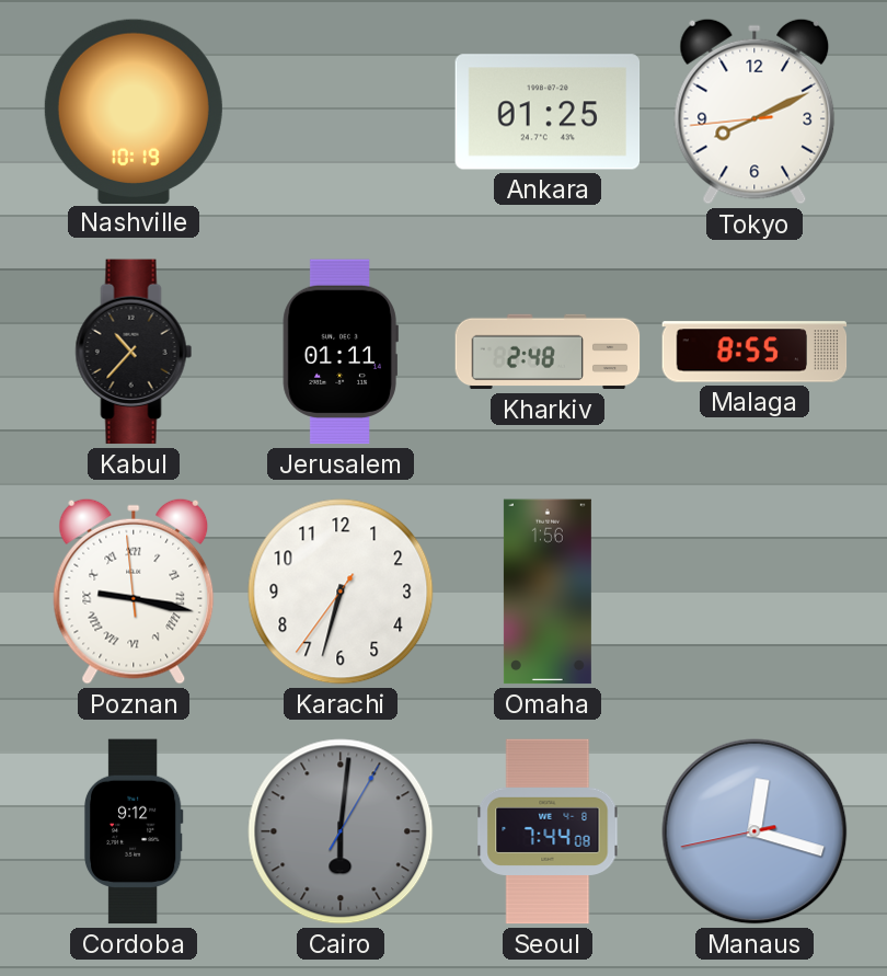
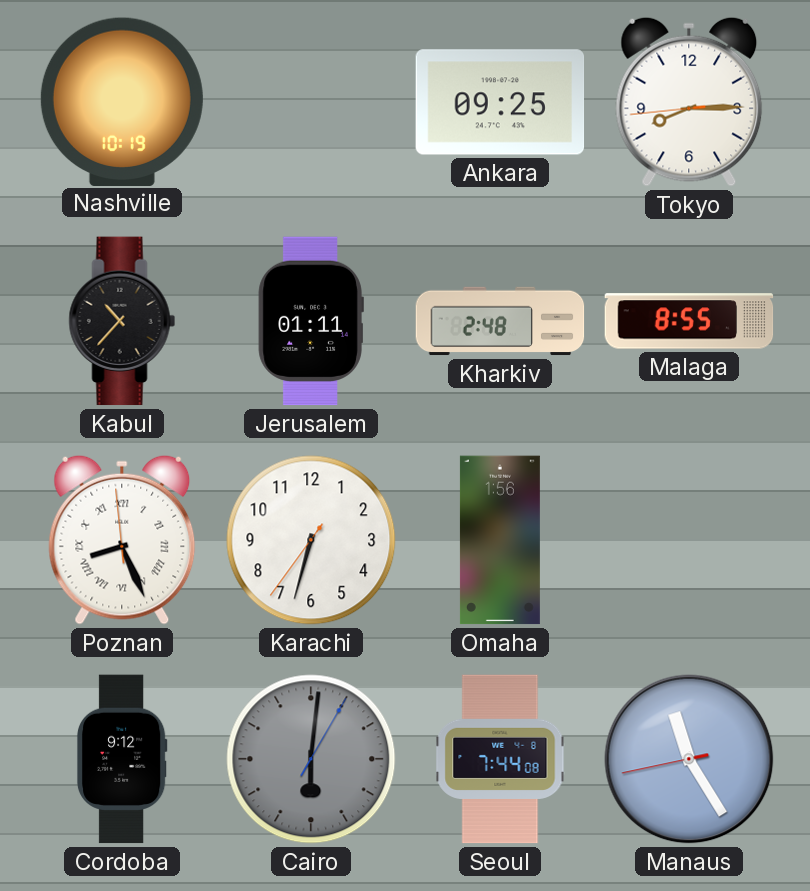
Ankara: 01:25 -> 09:25
Tokyo: 8:10 -> 8:14
Poznan: 9:16 -> 8:25
Manaus: 12:17 -> 11:24
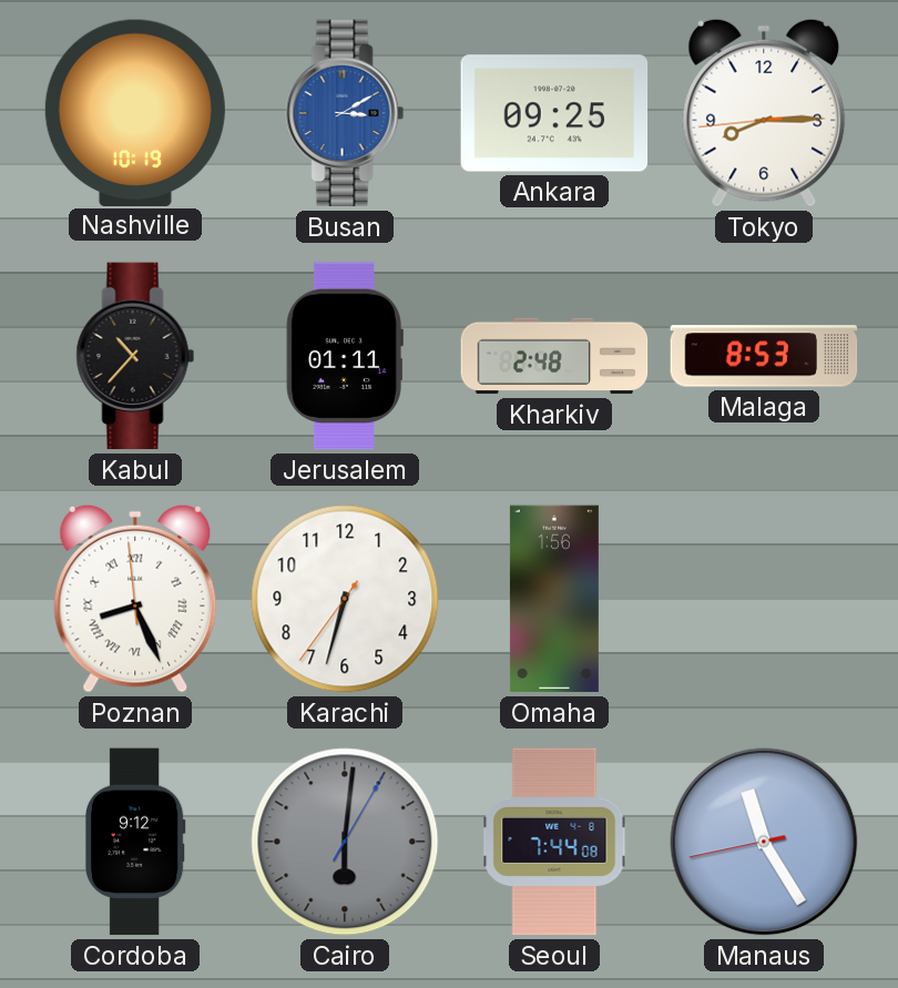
Busan: none -> 3:10
Malaga: 8:55 -> 8:53
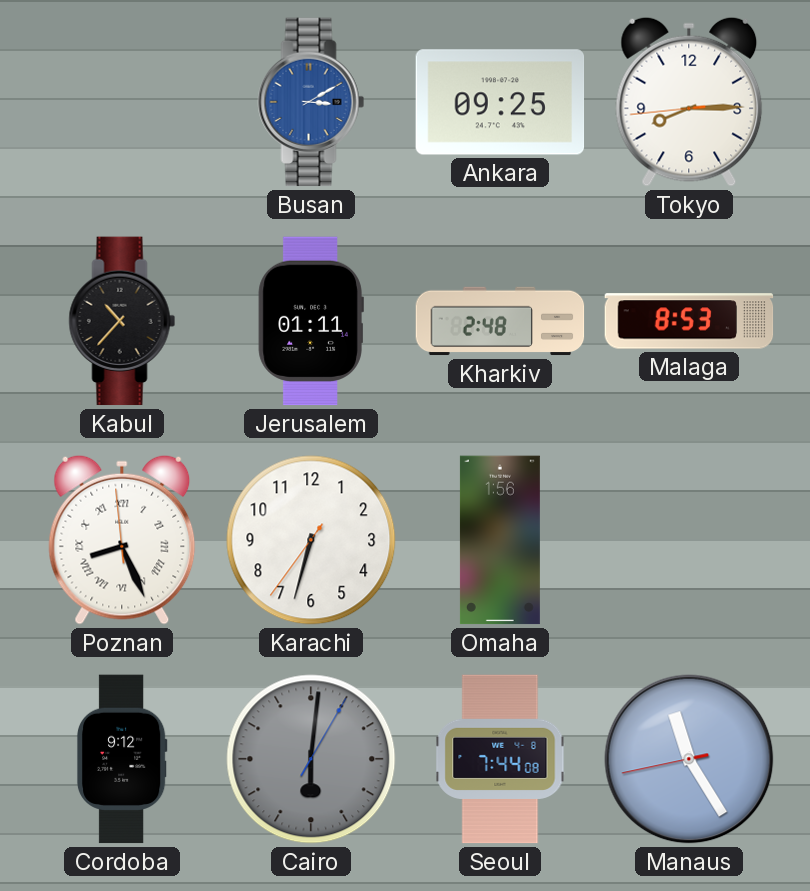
Nashville: 10:19 -> none
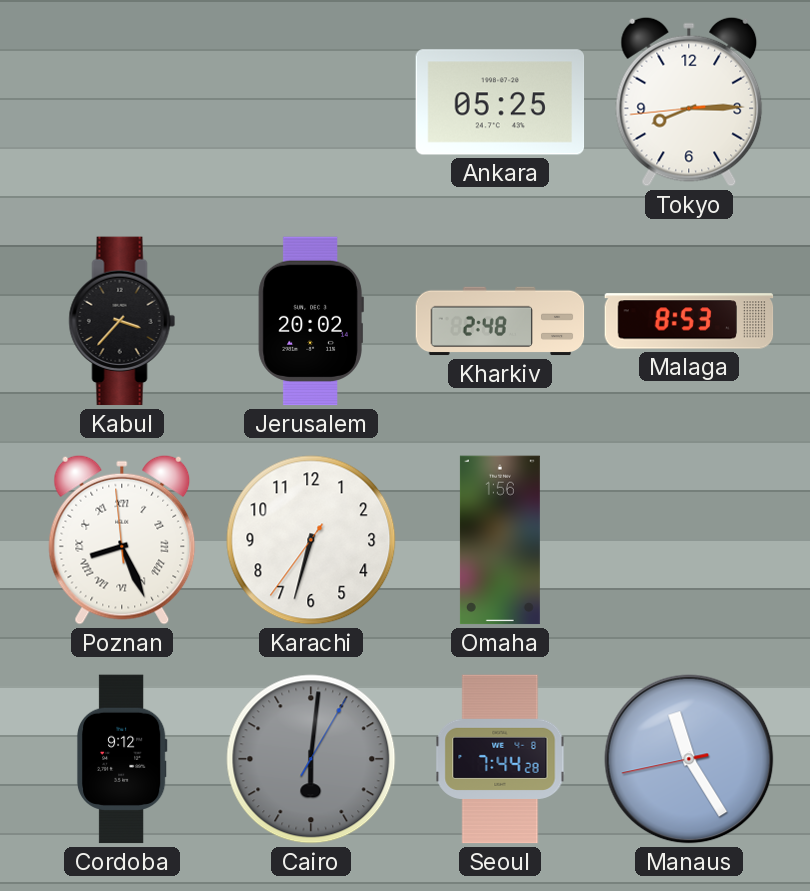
Busan: 3:10 -> none
Ankara: 09:25 -> 05:25
Kabul: 10:37 -> 3:37
Jerusalem: 01:11 -> 20:02
Seoul: 7:44:08 -> 7:44:28
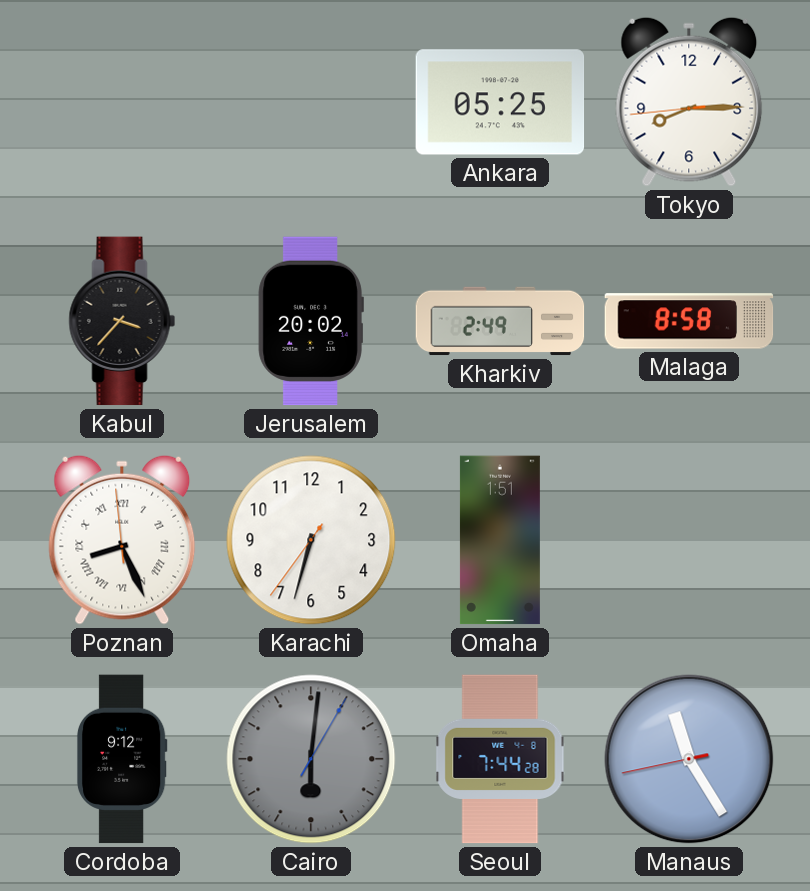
Kharkiv: 2:48 -> 2:49
Malaga: 8:53 -> 8:58
Omaha: 1:56 -> 1:51
